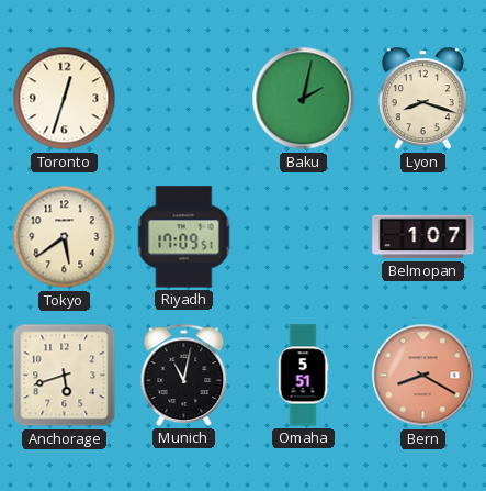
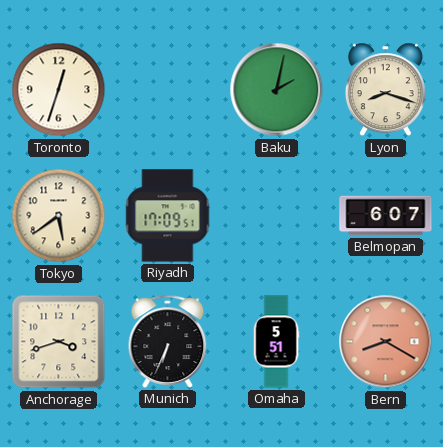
Belmopan: 1:07 -> 6:07
Anchorage: 5:42 -> 3:42
Munich: 11:02 -> 6:34
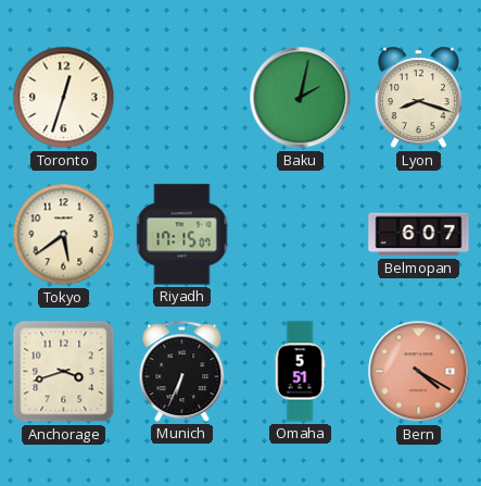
Riyadh: 17:09 -> 17:15
Bern: 8:20 -> 4:20
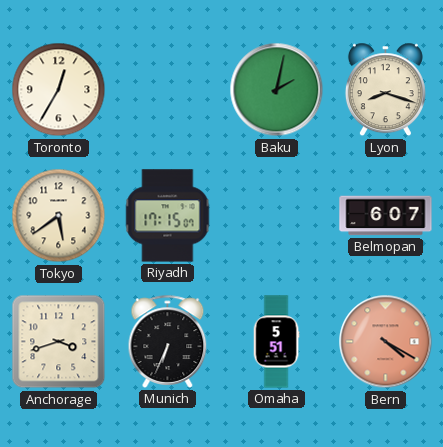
Toronto: 12:33 -> 12:35
